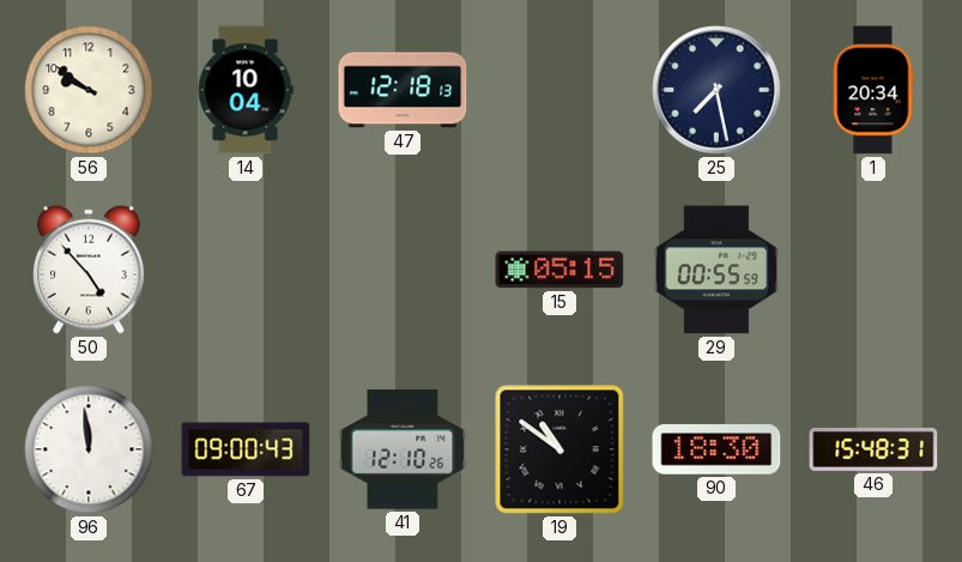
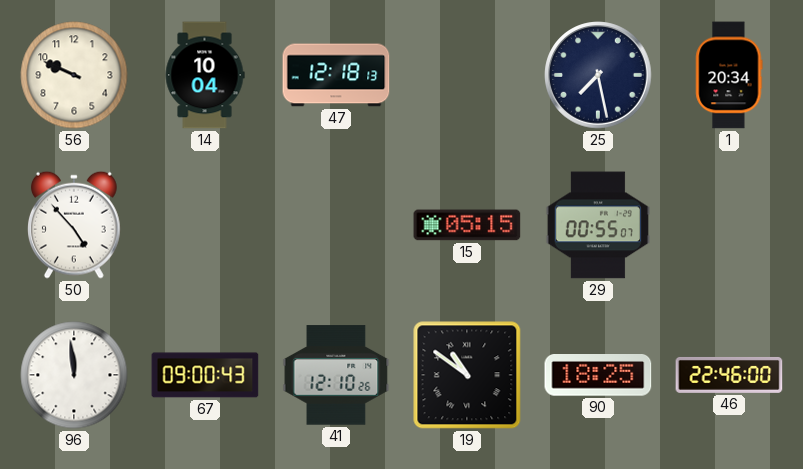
56: 9:51 -> 9:49
29: 00:55:59 -> 00:55:07
90: 18:30 -> 18:25
46: 15:48 -> 22:46
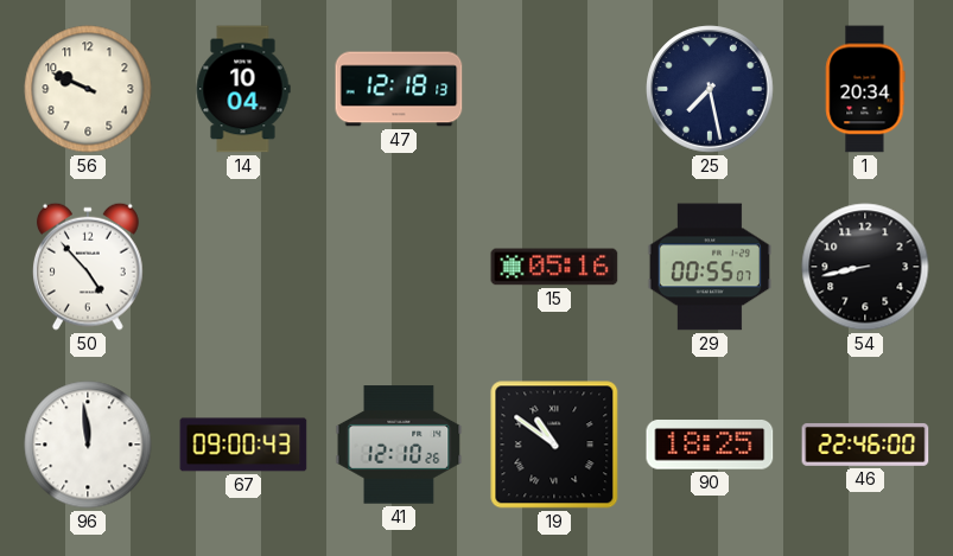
15: 05:15 -> 05:16
54: none -> 8:43
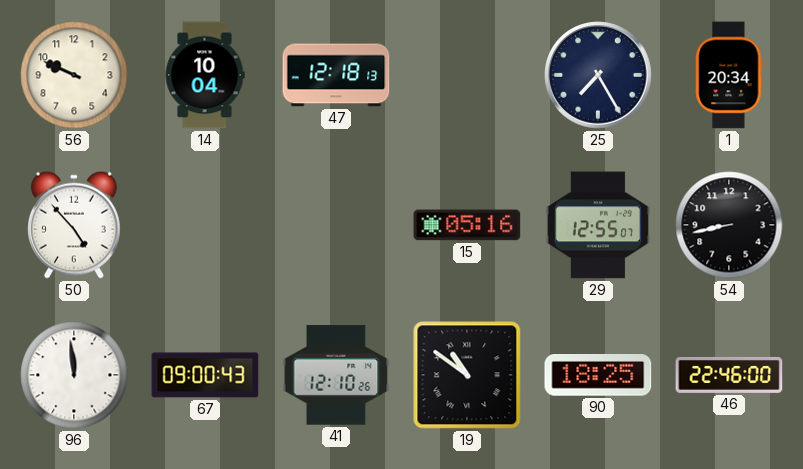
25: 7:28 -> 7:25
29: 00:55 -> 12:55
